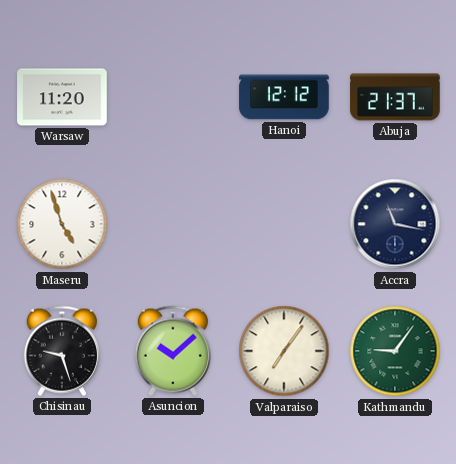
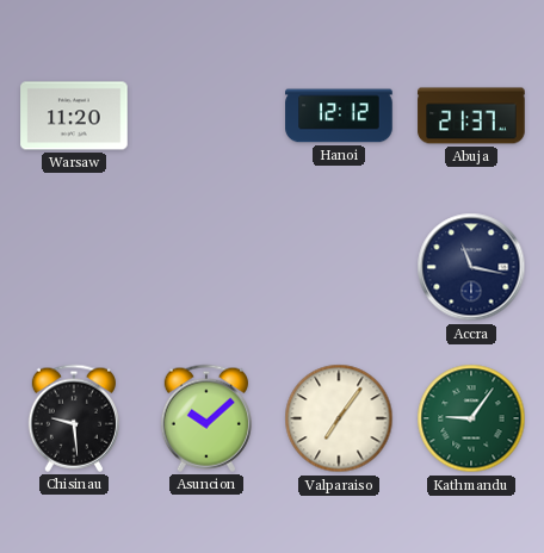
Maseru: 4:57 -> none
Chisinau: 9:27 -> 9:29
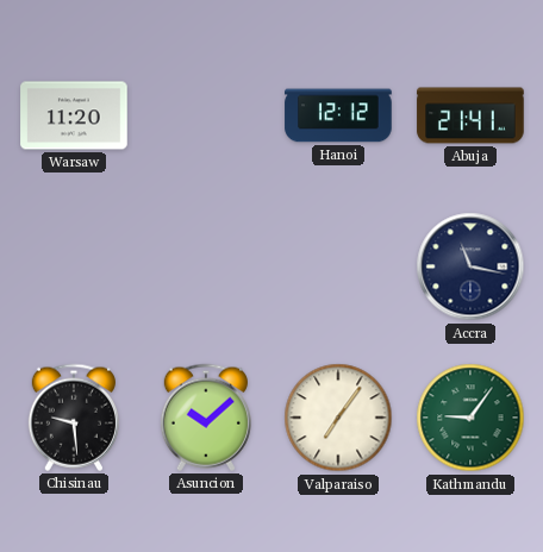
Abuja: 21:37 -> 21:41
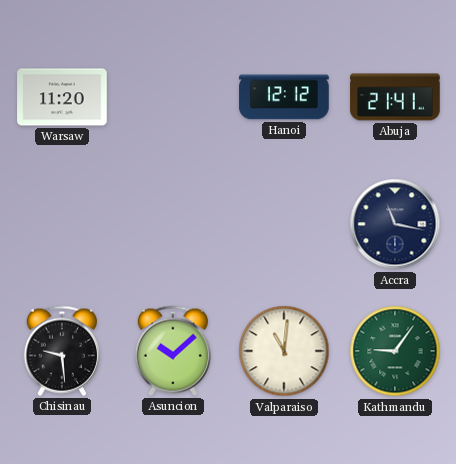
Valparaiso: 7:06 -> 11:01
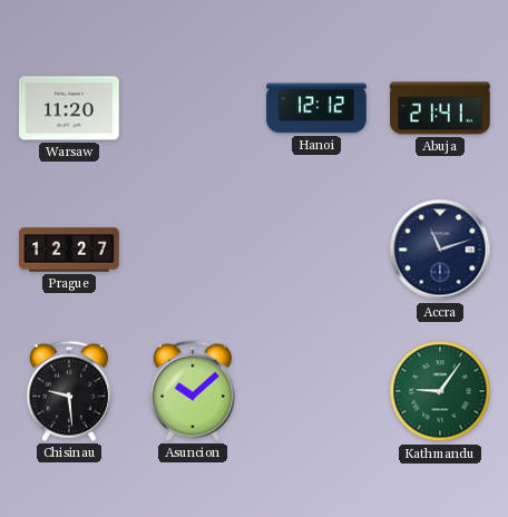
Prague: none -> 12:27
Accra: 11:17 -> 11:12
Valparaiso: 11:01 -> none
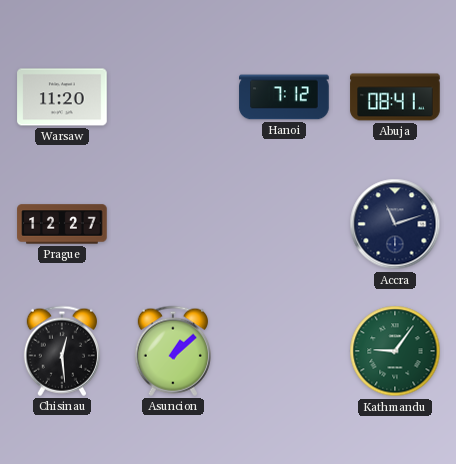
Hanoi: 12:12 -> 7:12
Abuja: 21:41 -> 08:41
Chisinau: 9:29 -> 12:29
Asuncion: 10:08 -> 1:08
